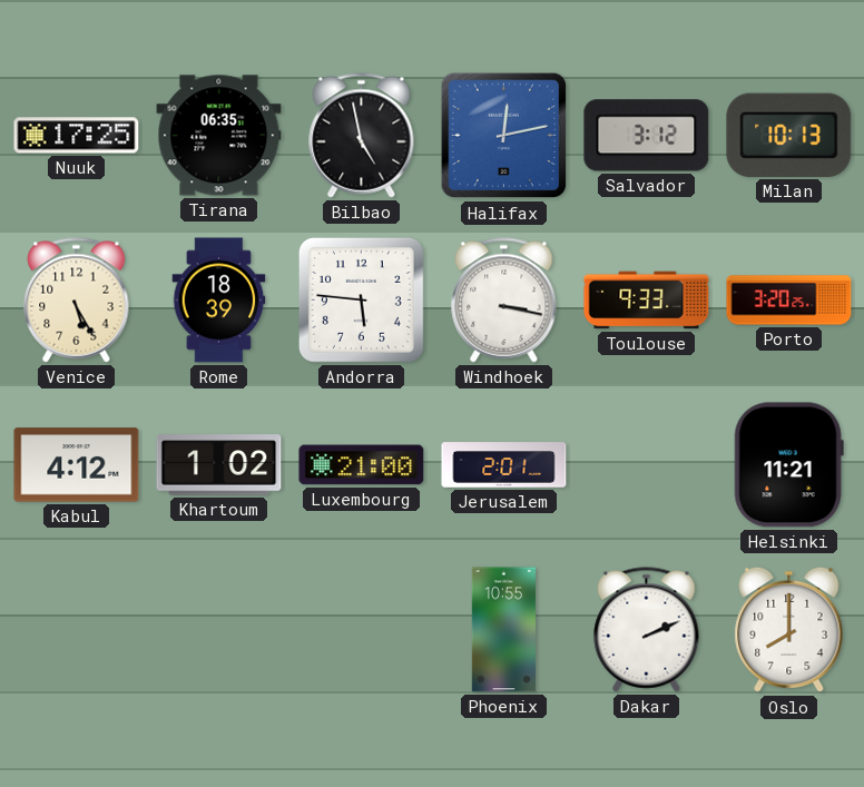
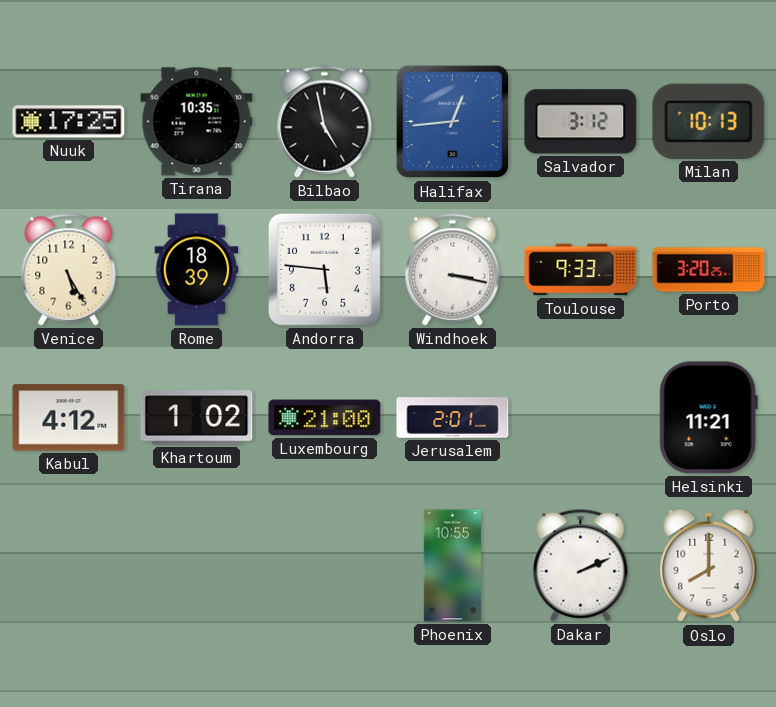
Tirana: 06:35 -> 10:35
Halifax: 12:13 -> 12:44
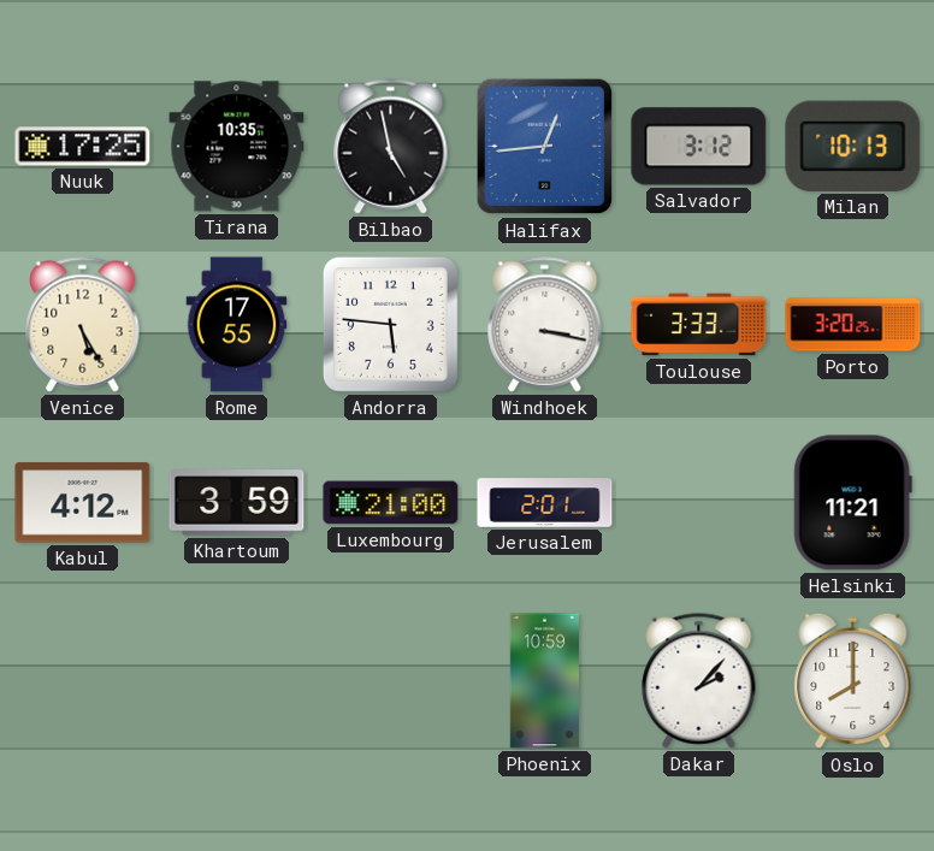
Rome: 18:39 -> 17:55
Toulouse: 9:33 -> 3:33
Khartoum: 1:02 -> 3:59
Phoenix: 10:55 -> 10:59
Dakar: 2:11 -> 2:07
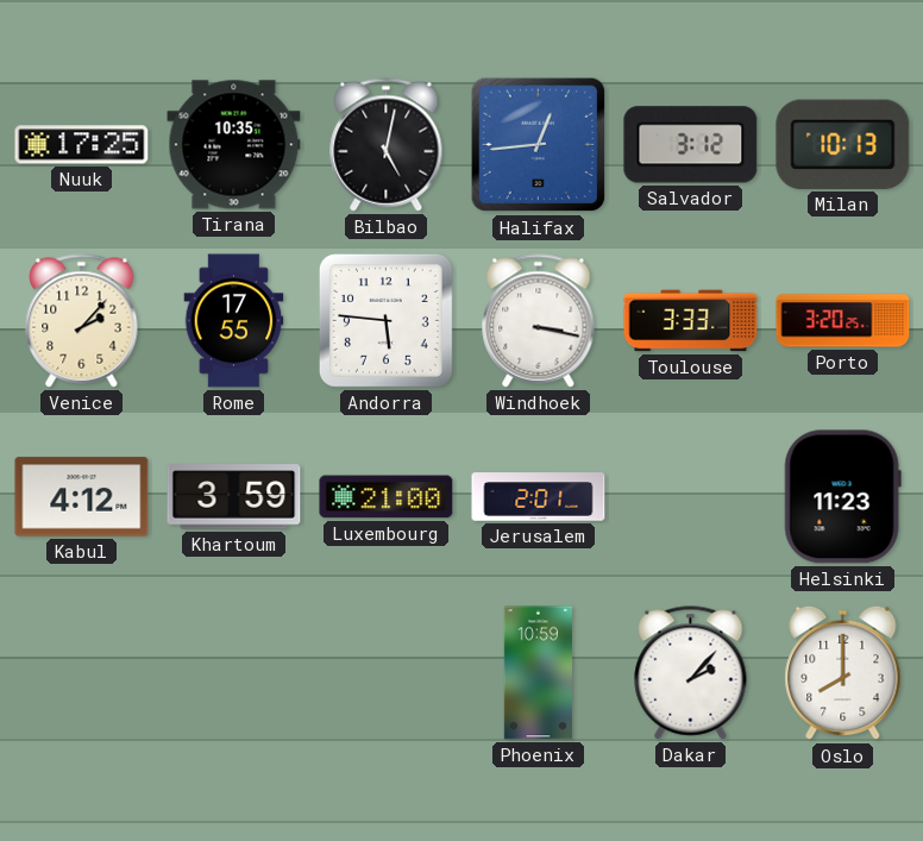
Bilbao: 4:58 -> 5:02
Venice: 5:25 -> 2:07
Helsinki: 11:21 -> 11:23
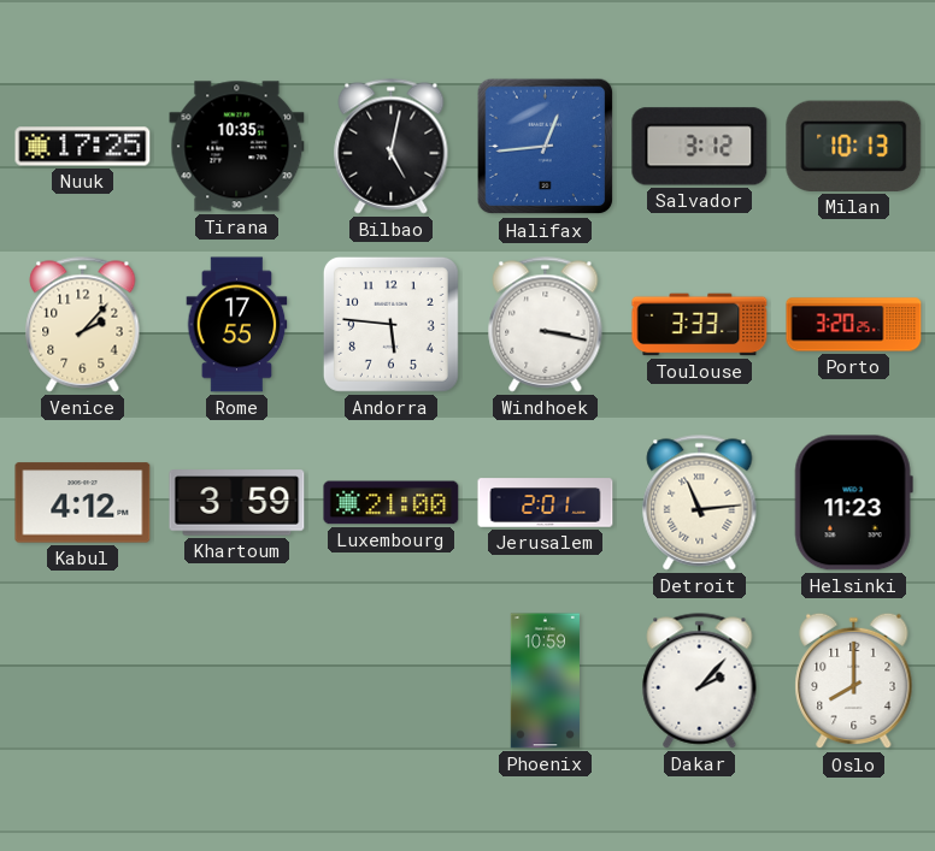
Detroit: none -> 11:14
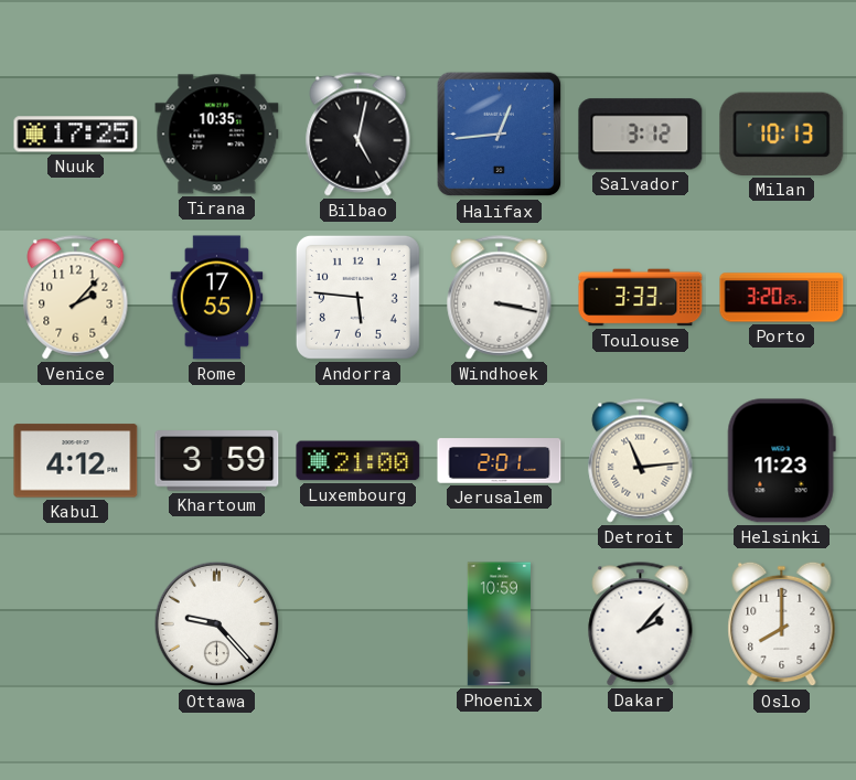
Ottawa: none -> 9:23
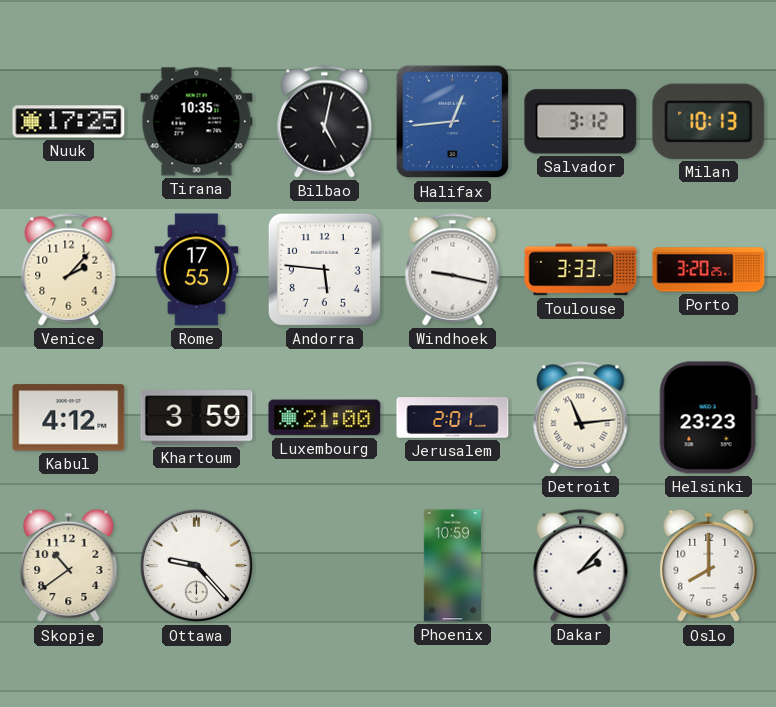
Windhoek: 3:17 -> 9:17
Helsinki: 11:23 -> 23:23
Skopje: none -> 10:39
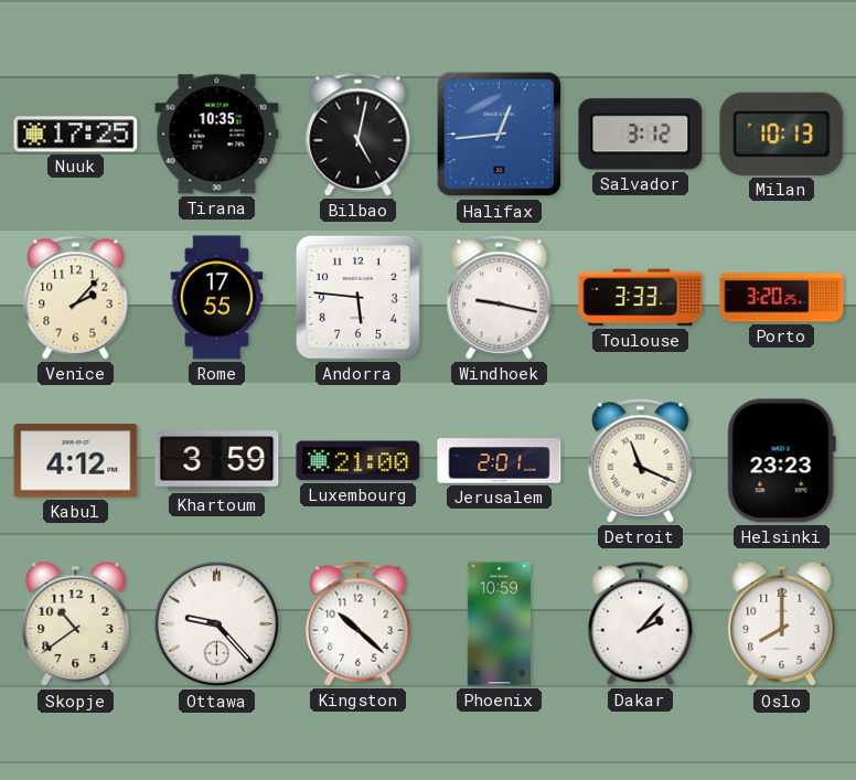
Detroit: 11:14 -> 11:19
Kingston: none -> 10:22
